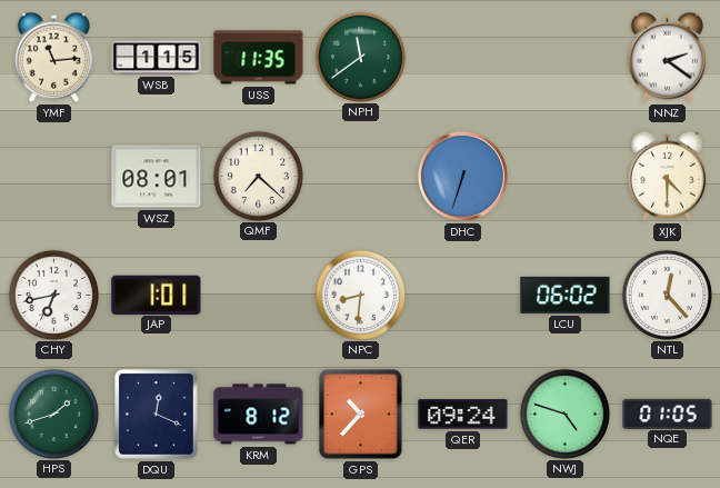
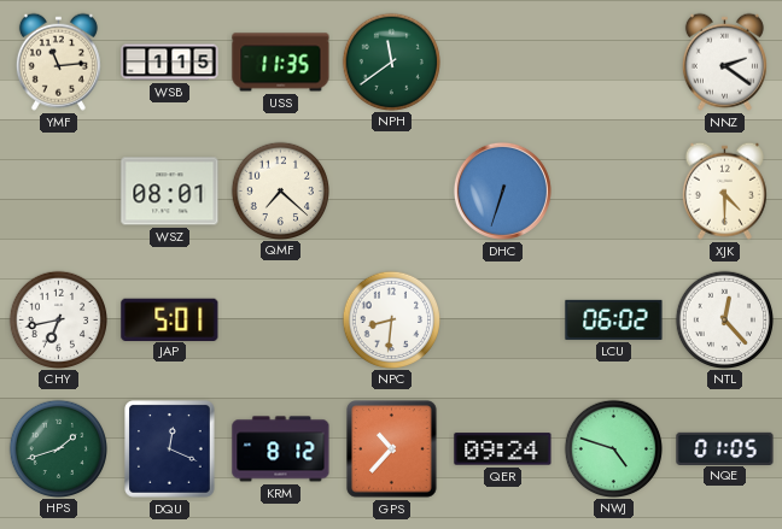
JAP: 1:01 -> 5:01
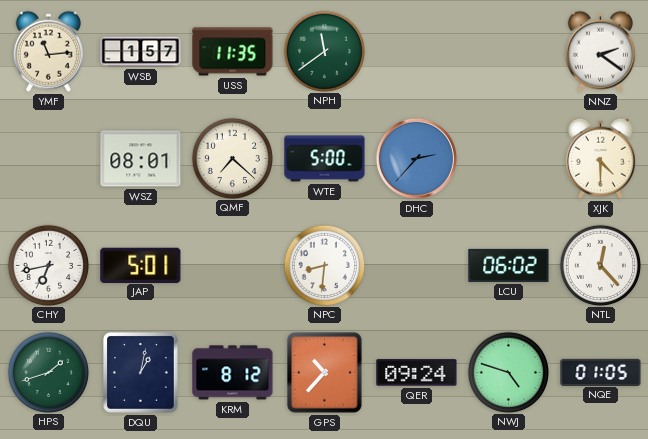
WSB: 1:15 -> 1:57
WTE: none -> 5:00
DHC: 6:33 -> 2:37
DQU: 12:19 -> 1:02
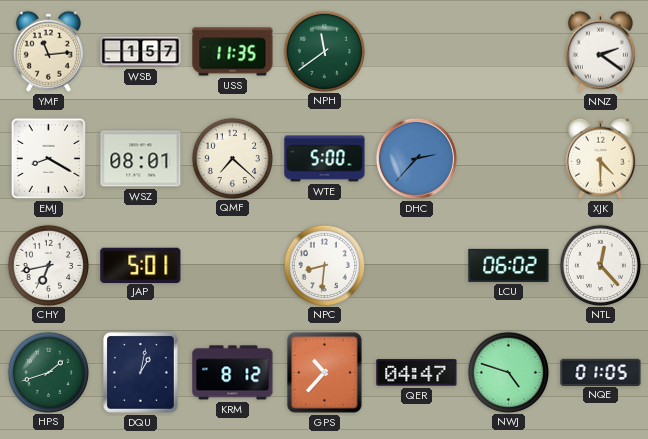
EMJ: none -> 8:20
QER: 09:24 -> 04:47
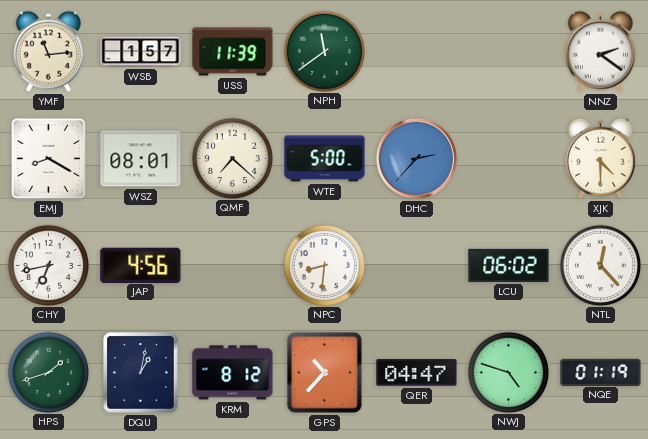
USS: 11:35 -> 11:39
JAP: 5:01 -> 4:56
NQE: 01:05 -> 01:19
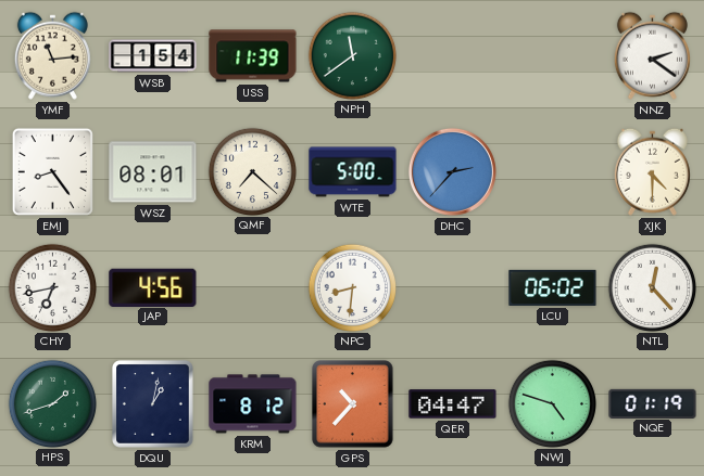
WSB: 1:57 -> 1:54
EMJ: 8:20 -> 8:24
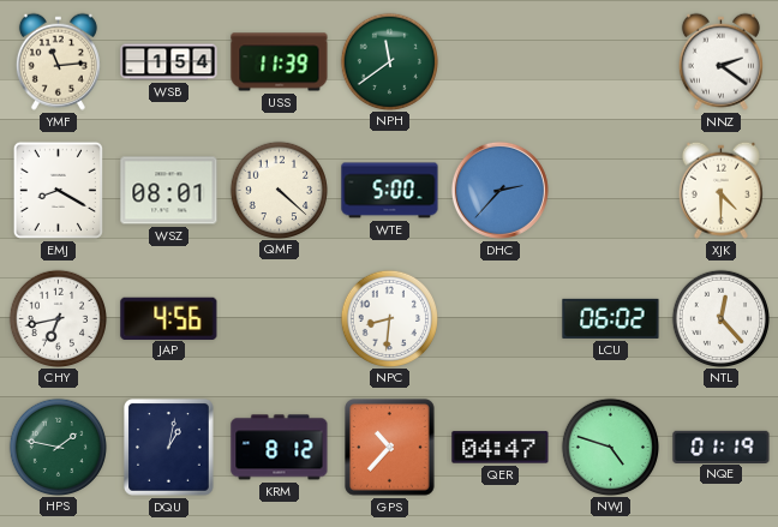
EMJ: 8:24 -> 8:20
QMF: 7:22 -> 4:22
HPS: 1:42 -> 1:47
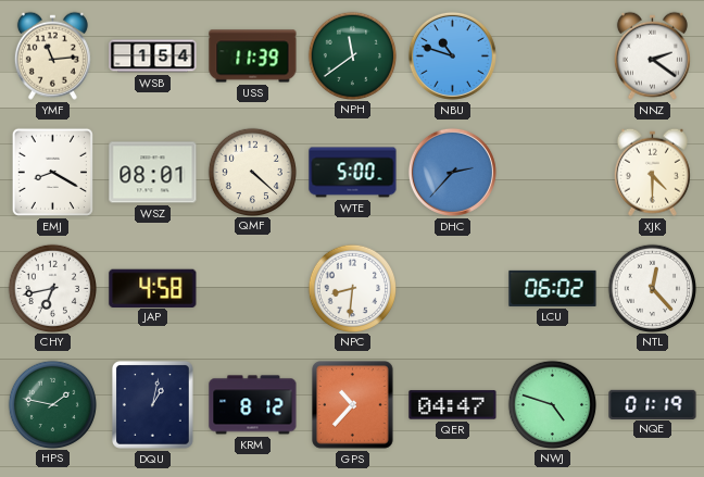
NBU: none -> 10:48
JAP: 4:56 -> 4:58
